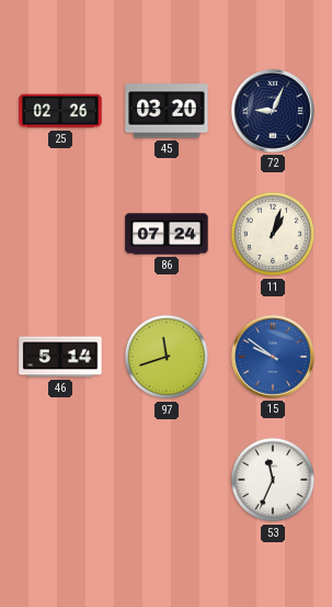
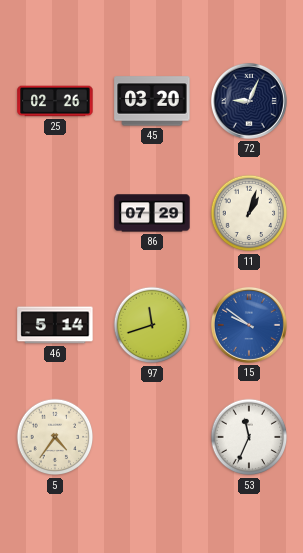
86: 07:24 -> 07:29
5: none -> 4:36
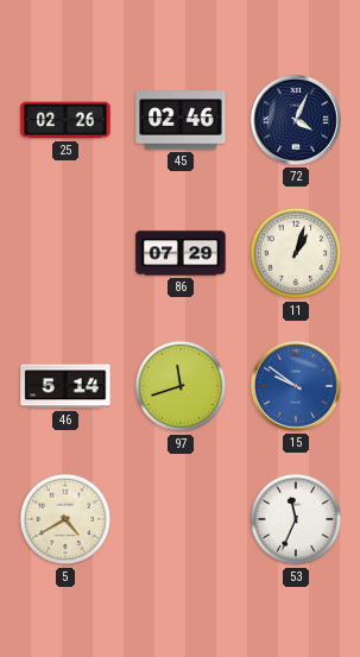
45: 03:20 -> 02:46
72: 9:04 -> 4:04
5: 4:36 -> 4:40
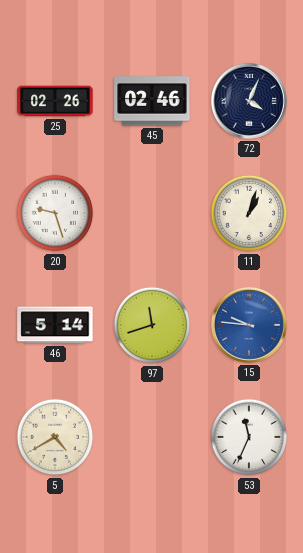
20: none -> 9:27
86: 07:29 -> none
15: 9:51 -> 9:46
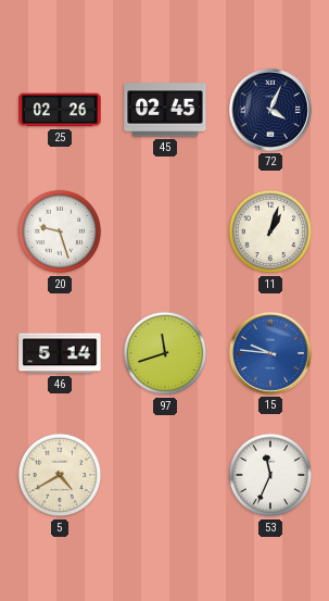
45: 02:46 -> 02:45
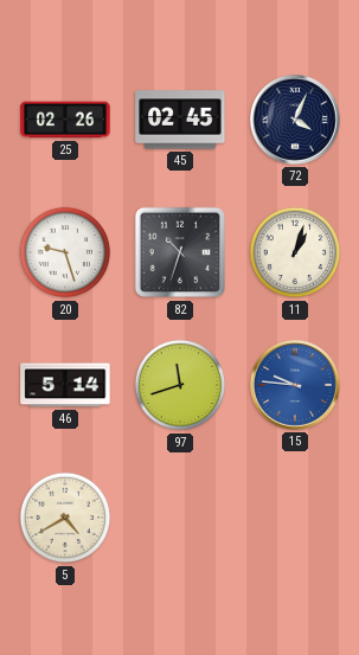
82: none -> 10:33
53: 11:34 -> none
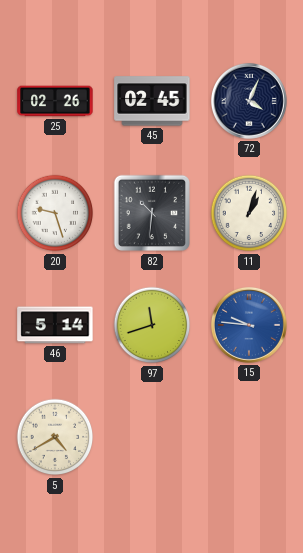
82: 10:33 -> 10:31
